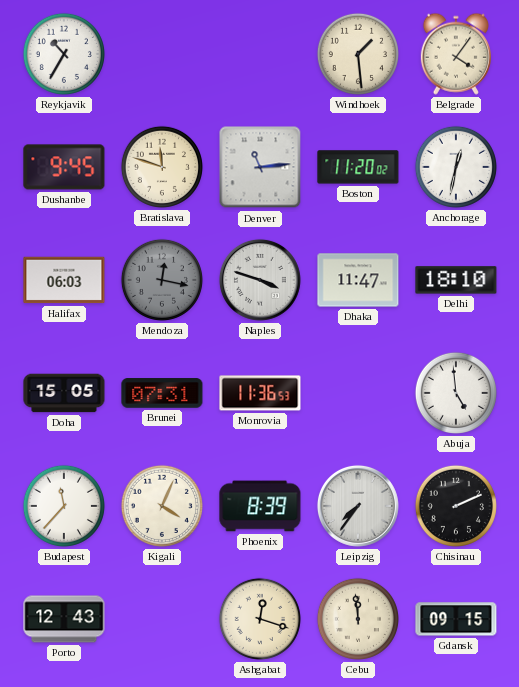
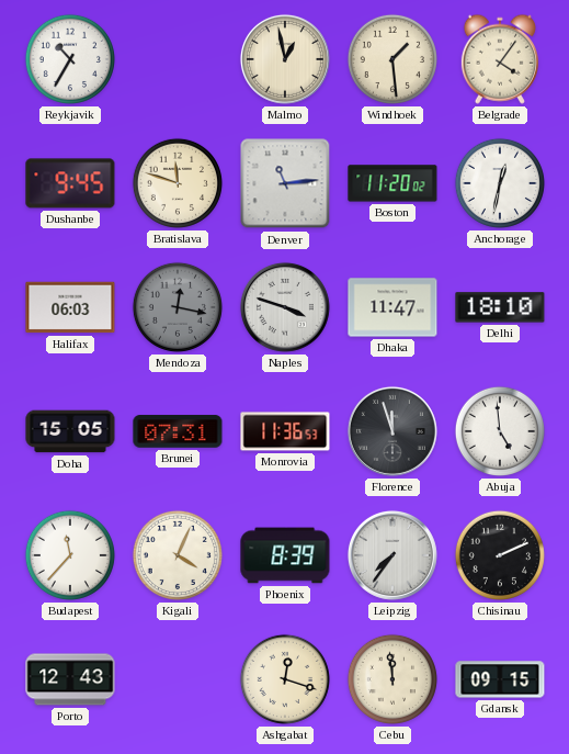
Malmo: none -> 12:58
Florence: none -> 11:57
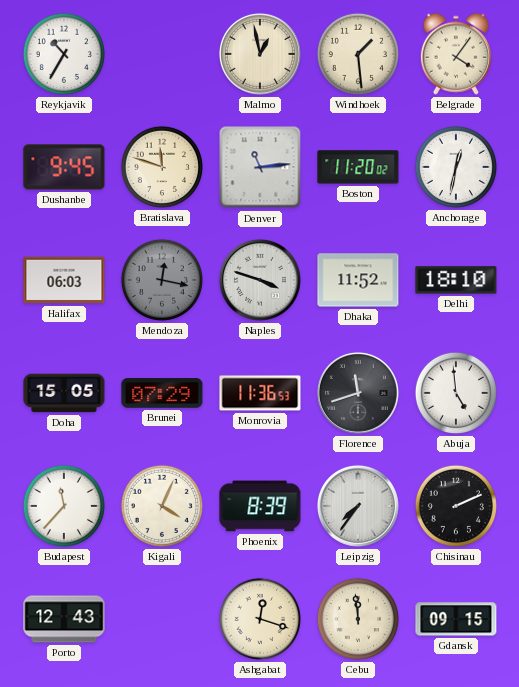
Dhaka: 11:47 -> 11:52
Brunei: 07:31 -> 07:29
Florence: 11:57 -> 11:42
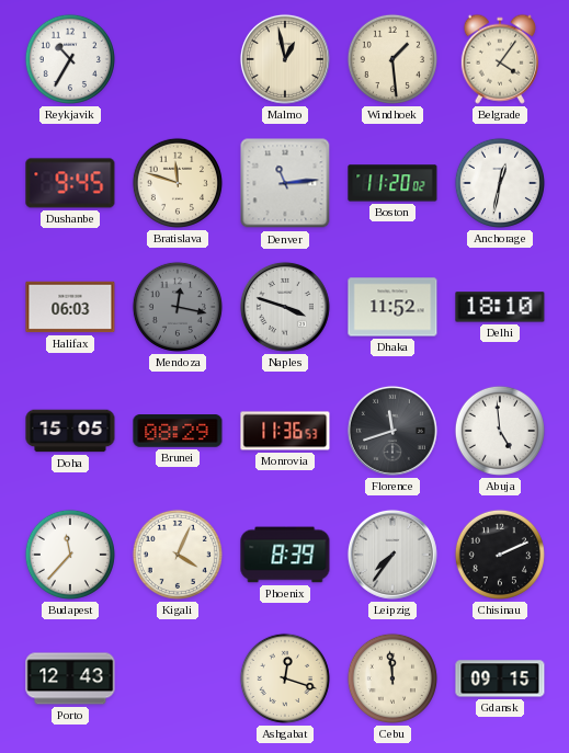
Brunei: 07:29 -> 08:29
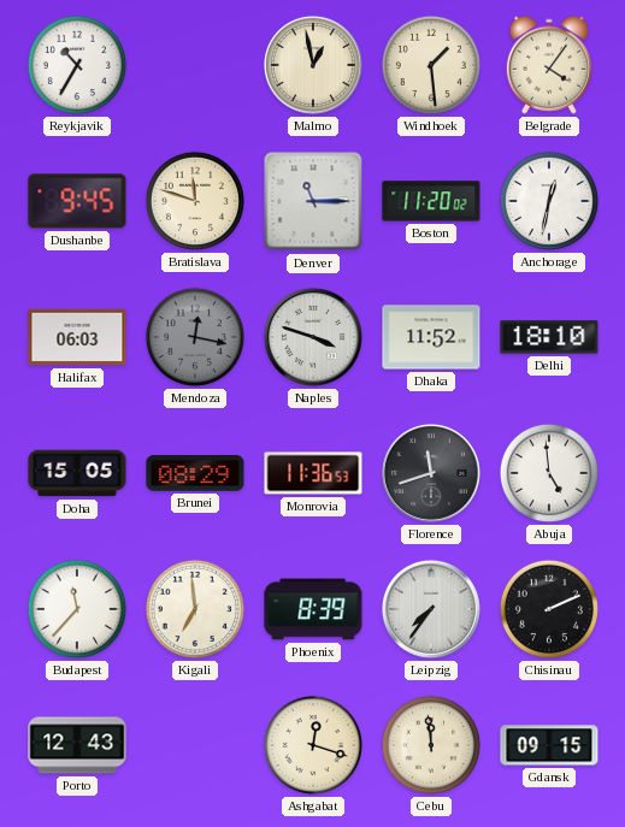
Denver: 11:14 -> 11:15
Kigali: 4:04 -> 6:59
